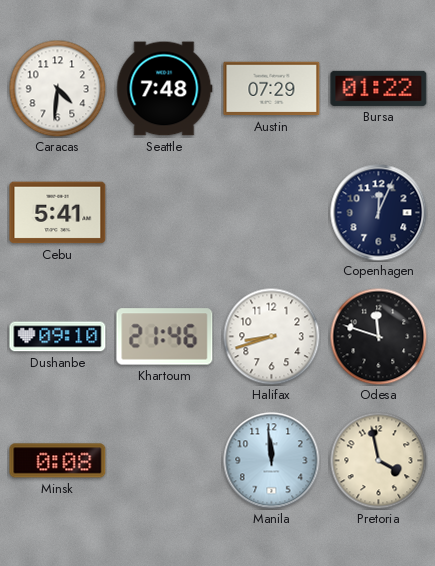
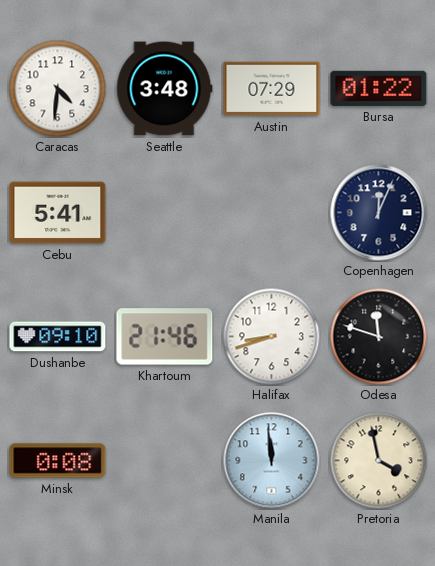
Seattle: 7:48 -> 3:48
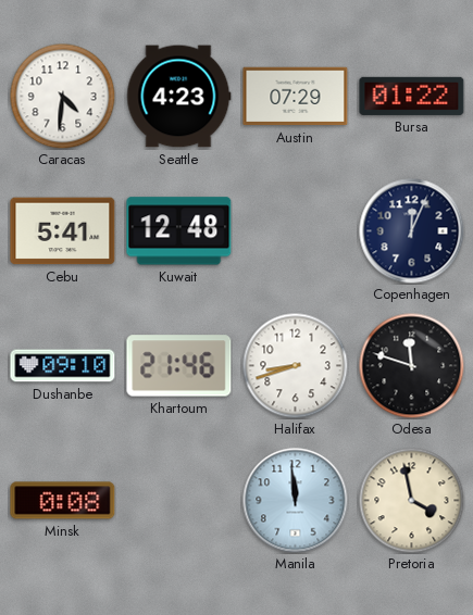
Seattle: 3:48 -> 4:23
Kuwait: none -> 12:48
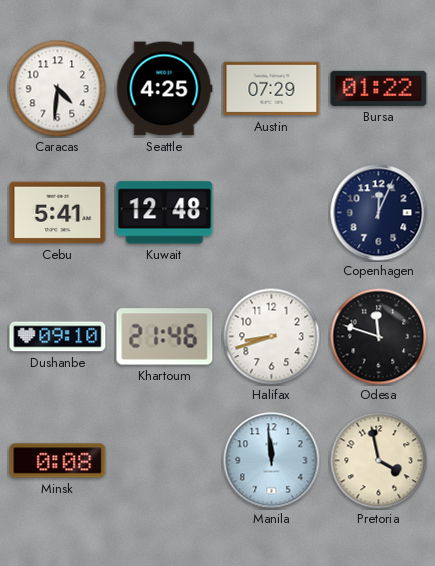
Seattle: 4:23 -> 4:25
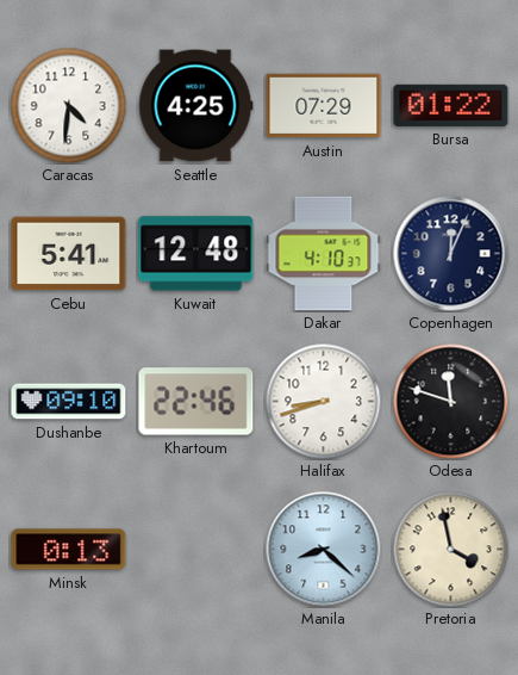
Dakar: none -> 4:10
Khartoum: 21:46 -> 22:46
Minsk: 0:08 -> 0:13
Manila: 11:59 -> 8:22
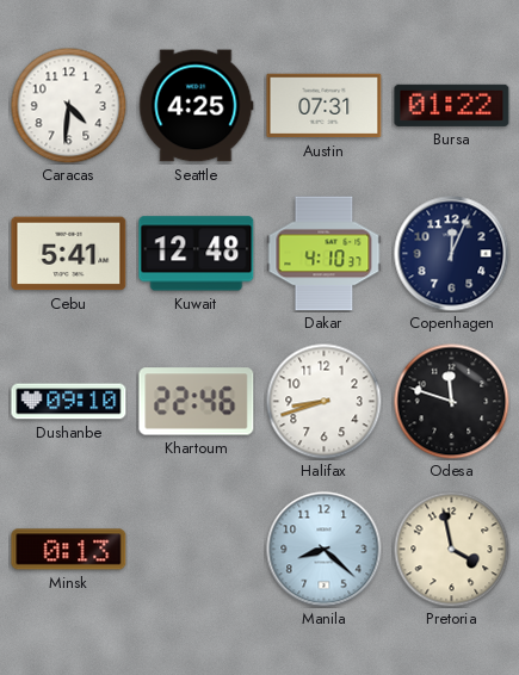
Austin: 07:29 -> 07:31
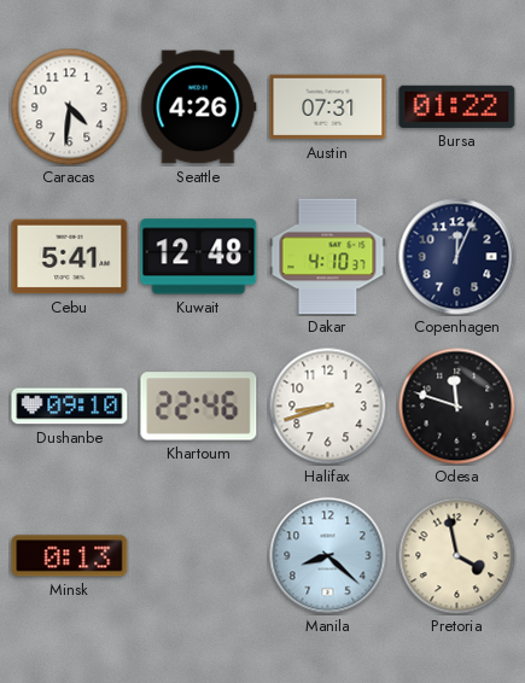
Seattle: 4:25 -> 4:26
